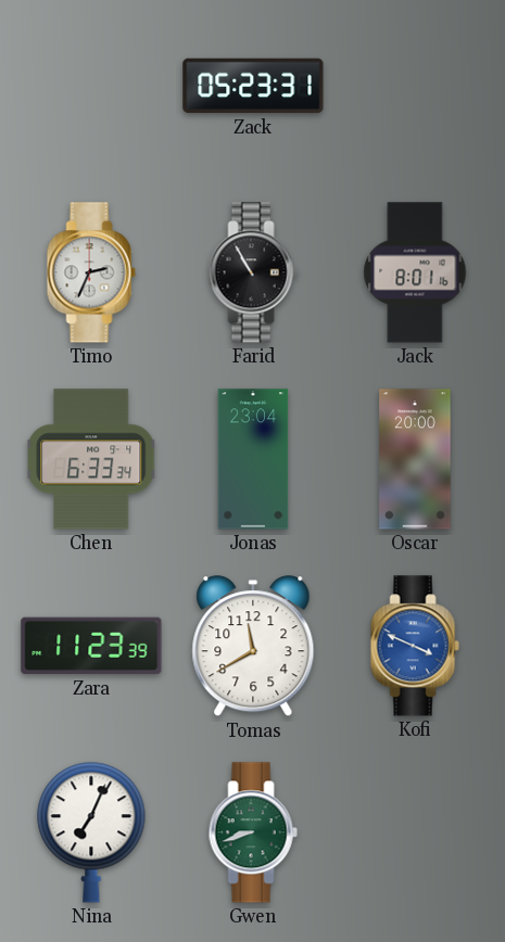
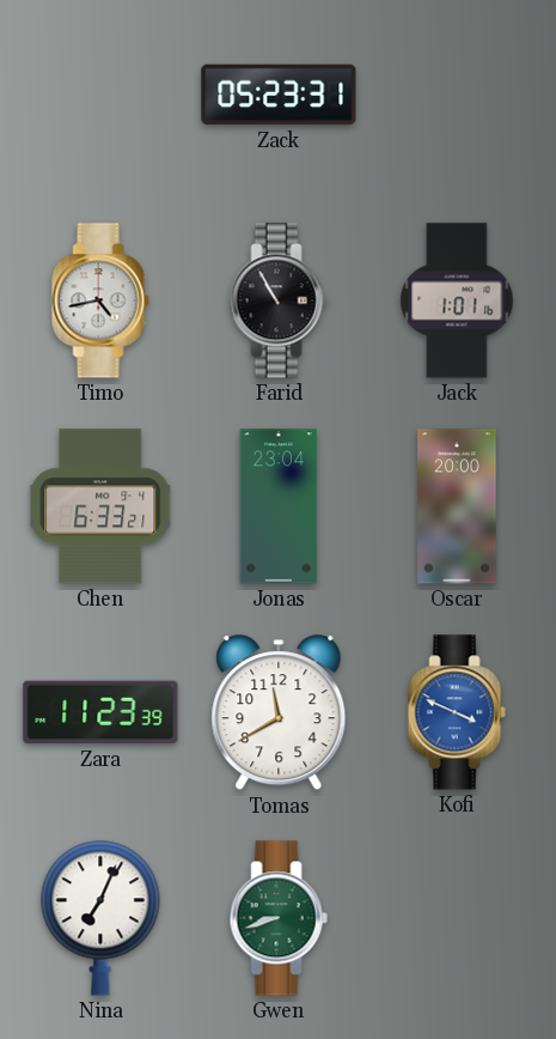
Timo: 2:34 -> 4:43
Jack: 8:01 -> 1:01
Chen: 6:33:34 -> 6:33:21
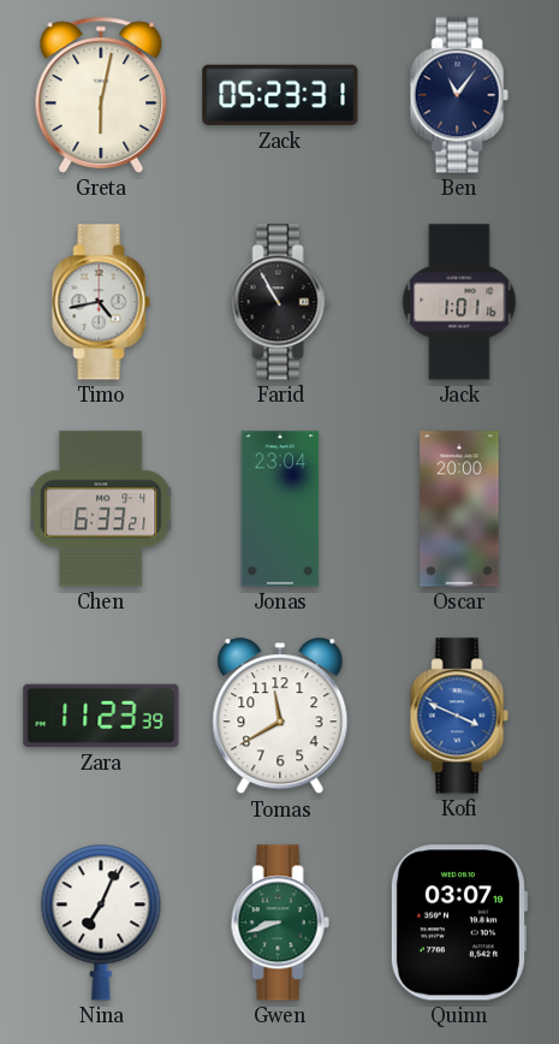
Greta: none -> 6:02
Ben: none -> 11:06
Quinn: none -> 03:07
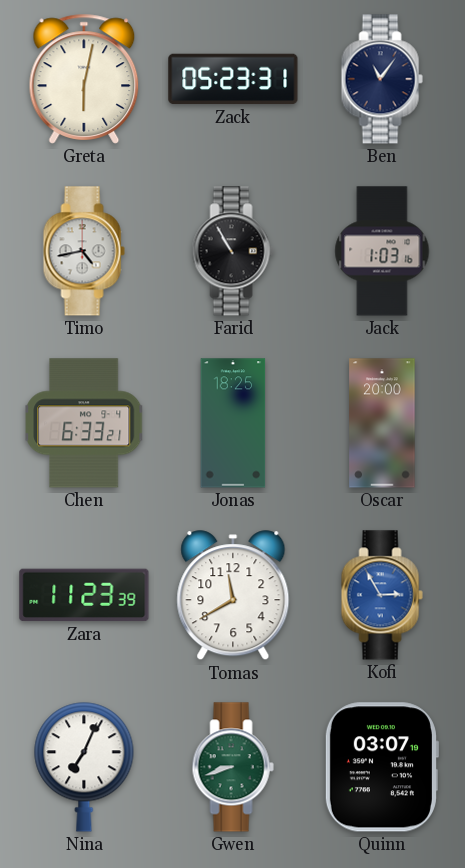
Jack: 1:01 -> 1:03
Jonas: 23:04 -> 18:25
Kofi: 3:49 -> 2:55
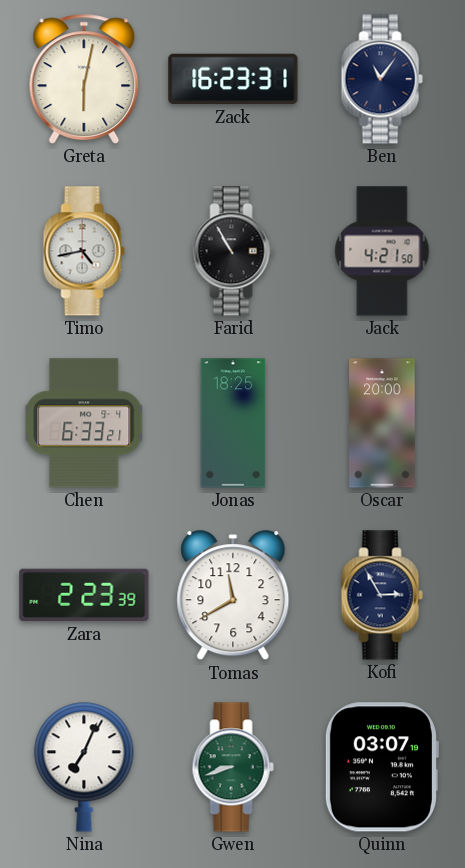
Zack: 05:23 -> 16:23
Jack: 1:03 -> 4:21
Zara: 11:23 -> 2:23
Kofi dial: blue -> navy
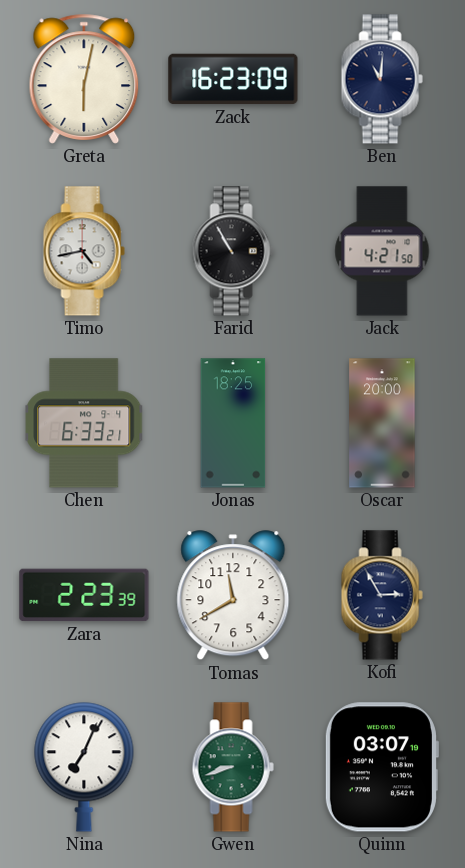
Zack: 16:23:31 -> 16:23:09
Ben: 11:06 -> 11:01
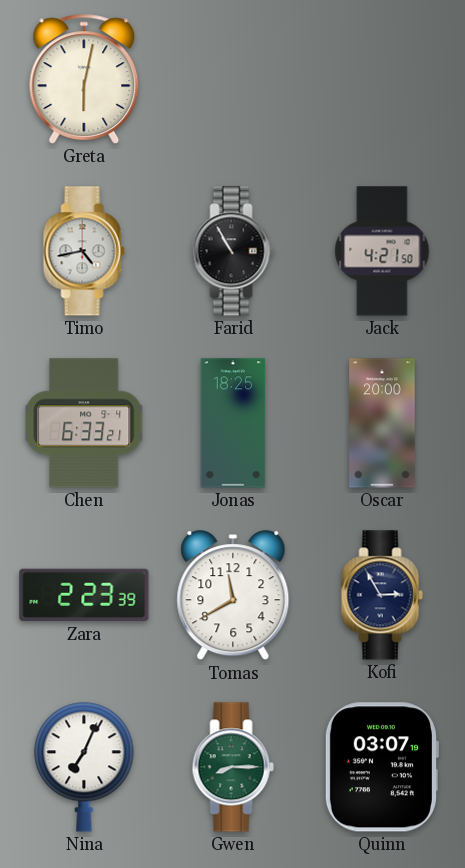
Zack: 16:23 -> none
Ben: 11:01 -> none
Gwen: 8:42 -> 8:15
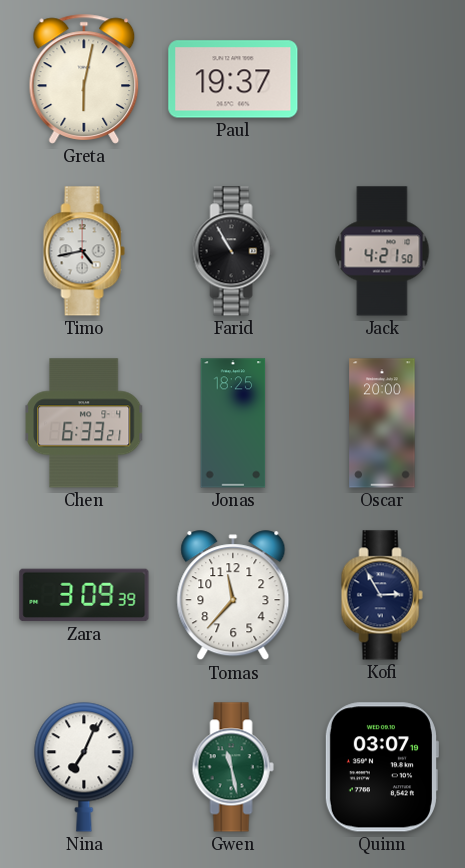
Paul: none -> 19:37
Zara: 2:23 -> 3:09
Tomas: 11:40 -> 11:37
Gwen: 8:15 -> 11:28
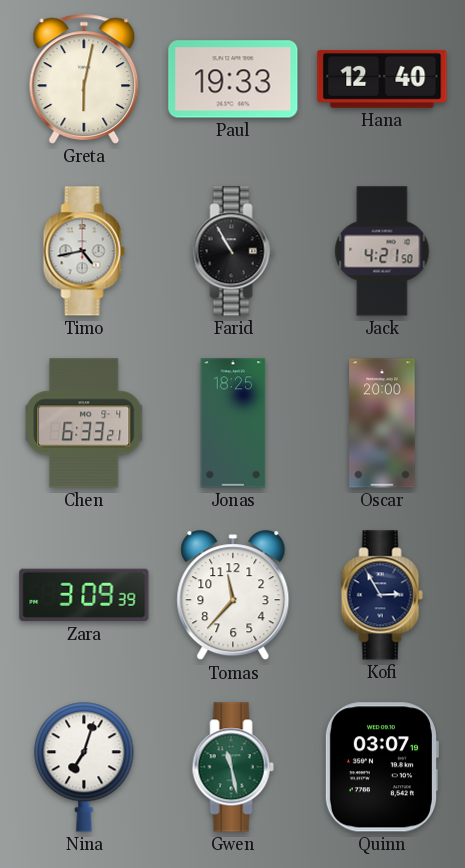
Paul: 19:37 -> 19:33
Hana: none -> 12:40
Nina: 7:04 -> 7:03
